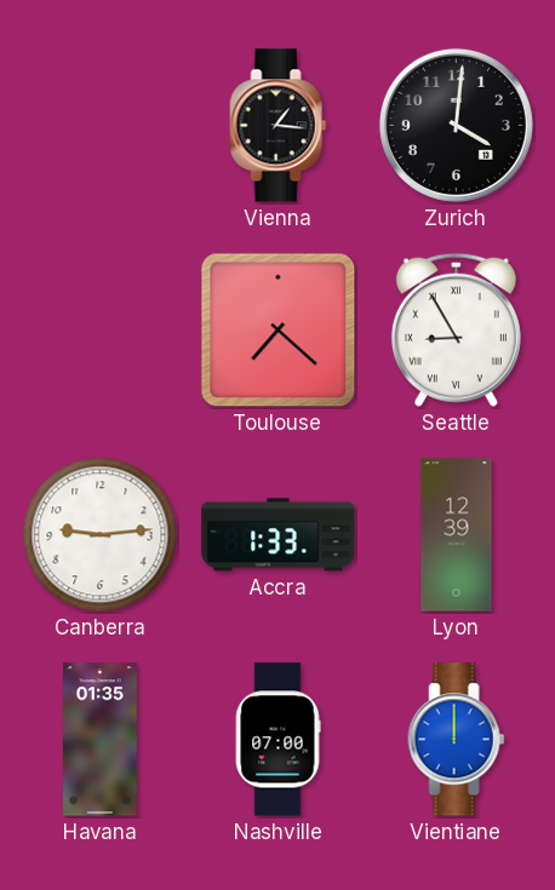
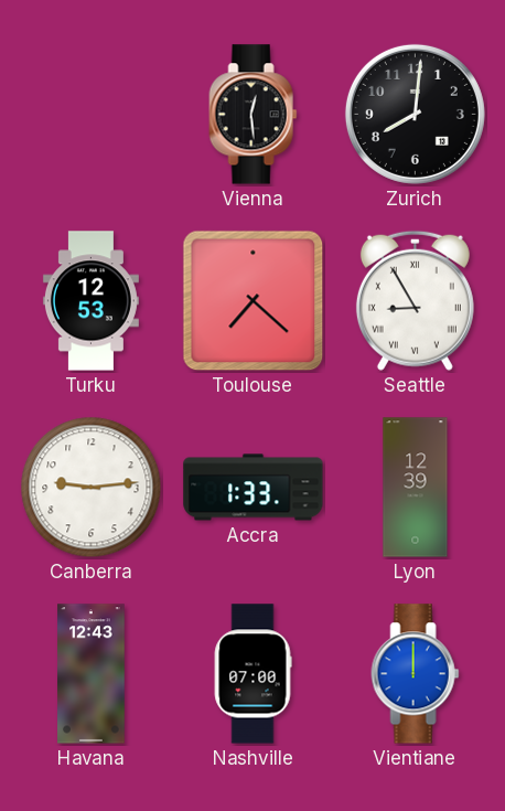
Vienna: 1:16 -> 12:29
Zurich: 4:01 -> 8:01
Turku: none -> 12:53
Havana: 01:35 -> 12:43
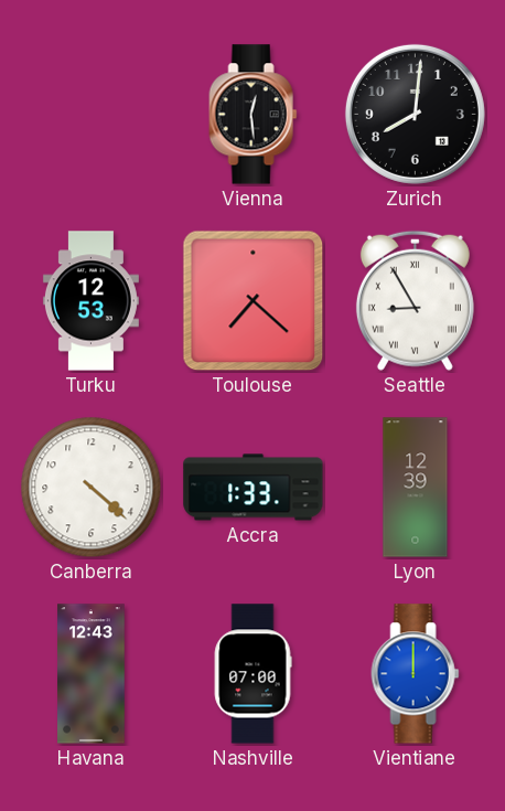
Canberra: 9:14 -> 4:22
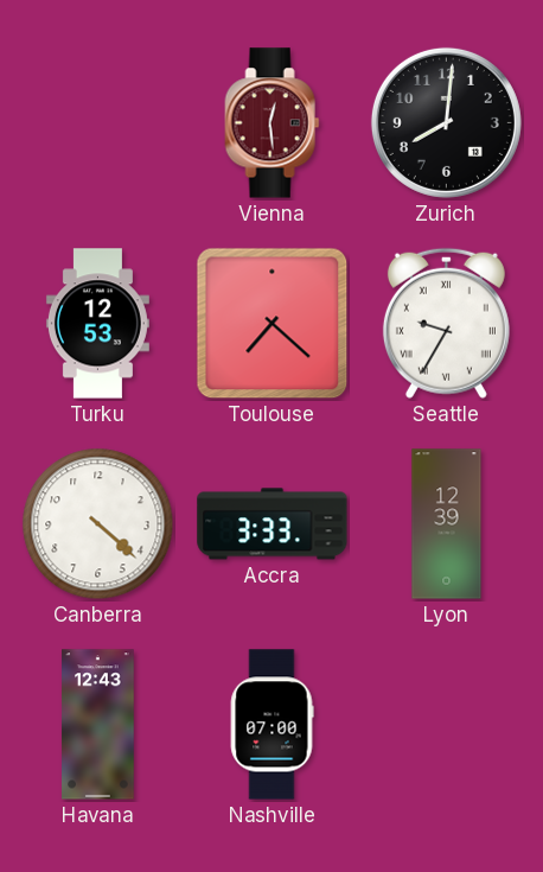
Vienna dial: black -> burgundy
Seattle: 8:55 -> 9:35
Accra: 1:33 -> 3:33
Vientiane: 12:00 -> none
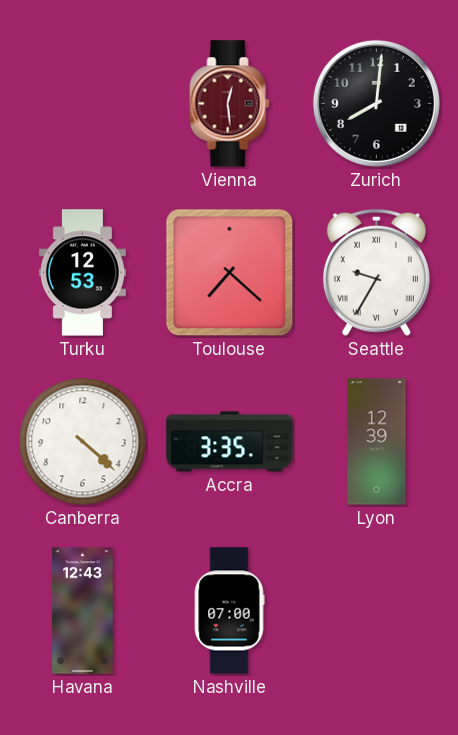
Accra: 3:33 -> 3:35
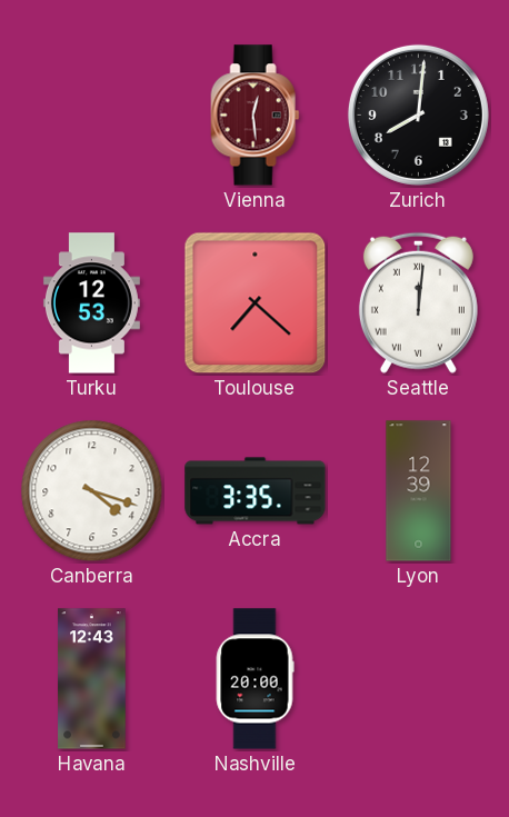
Seattle: 9:35 -> 12:01
Canberra: 4:22 -> 4:18
Nashville: 07:00 -> 20:00
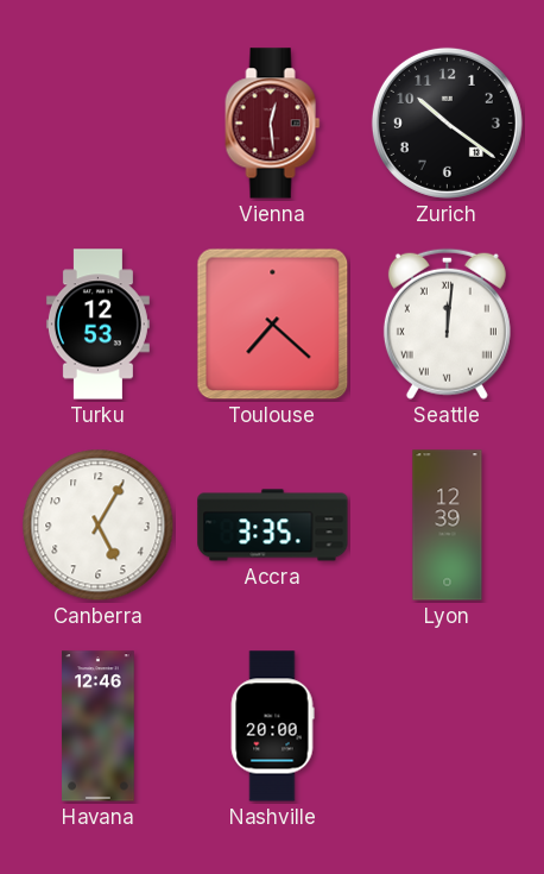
Zurich: 8:01 -> 10:21
Canberra: 4:18 -> 5:05
Havana: 12:43 -> 12:46
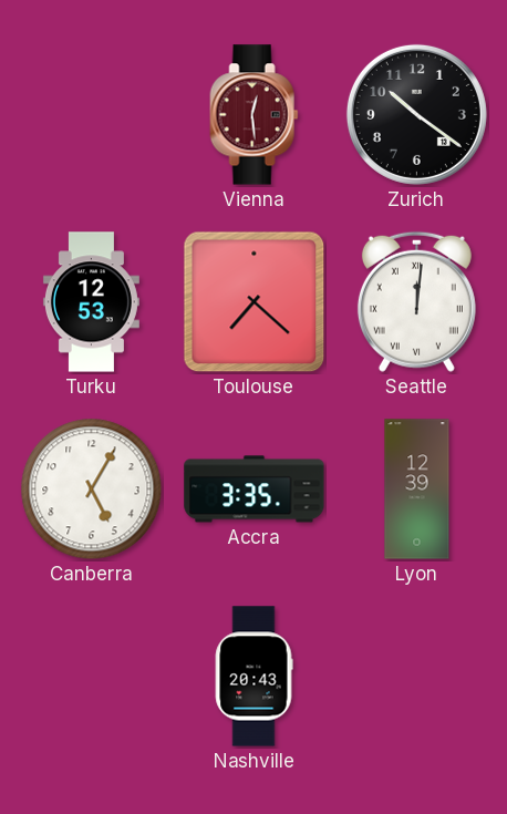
Havana: 12:46 -> none
Nashville: 20:00 -> 20:43
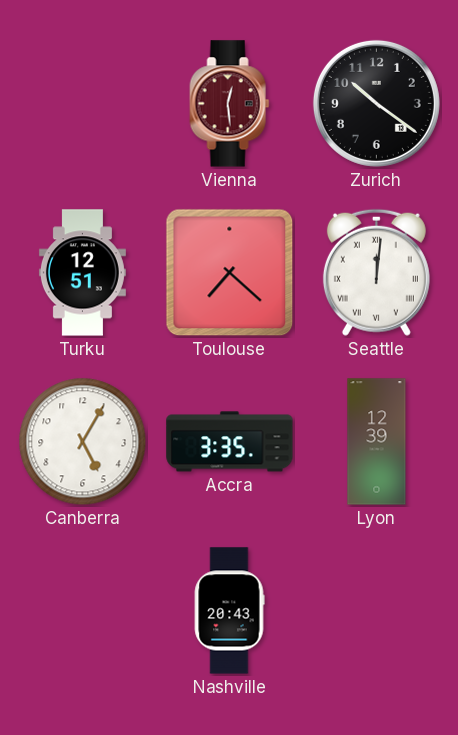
Turku: 12:53 -> 12:51
